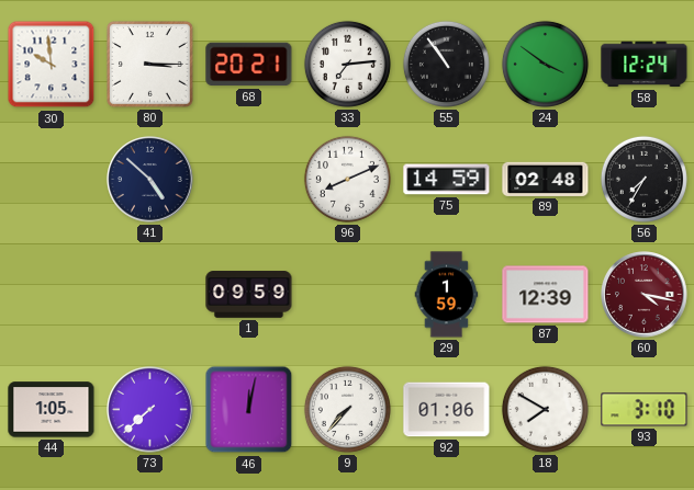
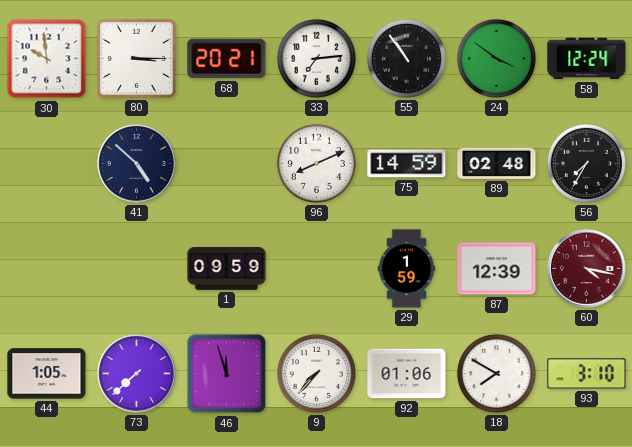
46: 12:02 -> 11:57
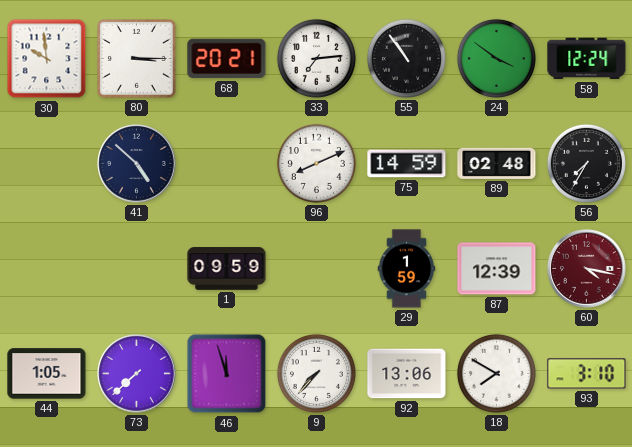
92: 01:06 -> 13:06
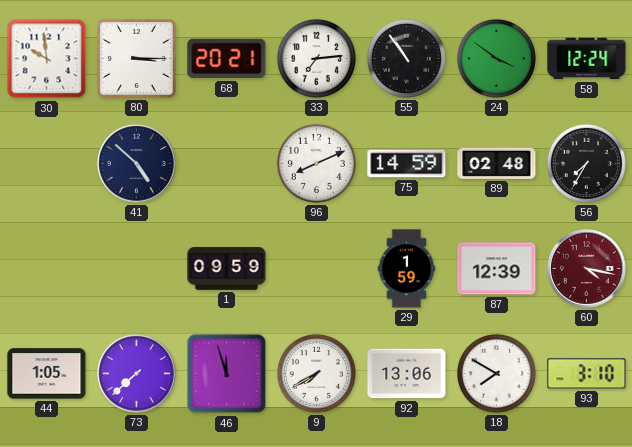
9: 7:37 -> 7:40
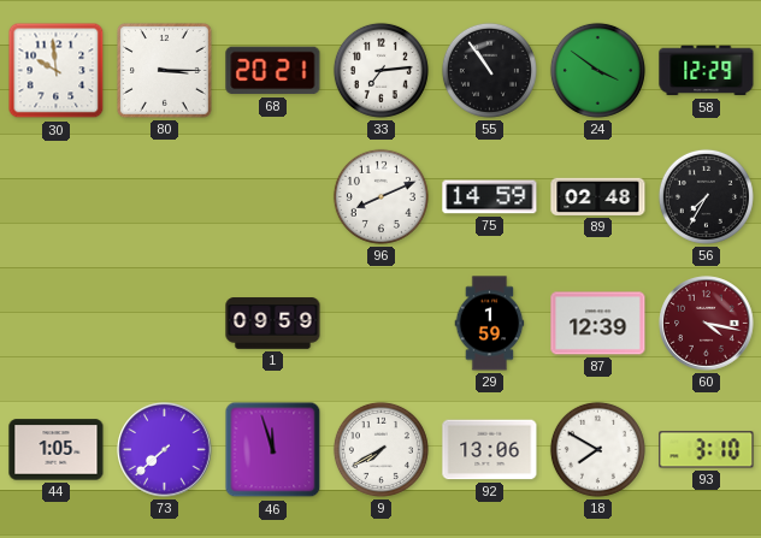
58: 12:24 -> 12:29
41: 4:52 -> none
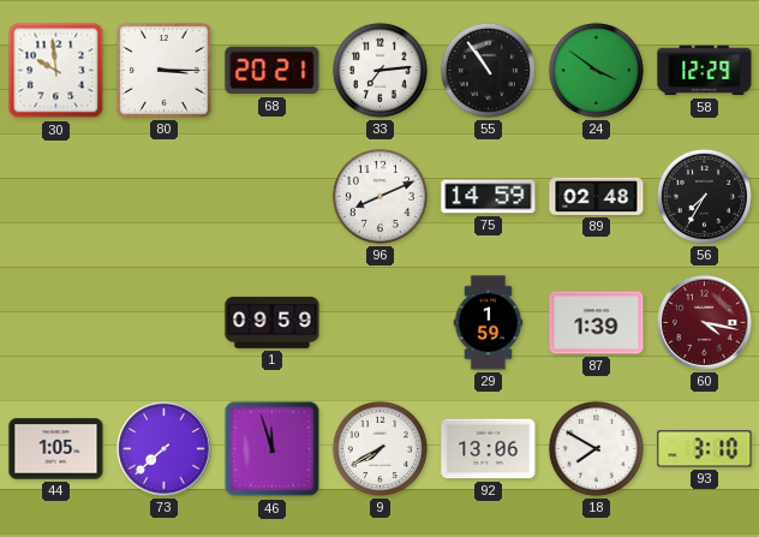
87: 12:39 -> 1:39
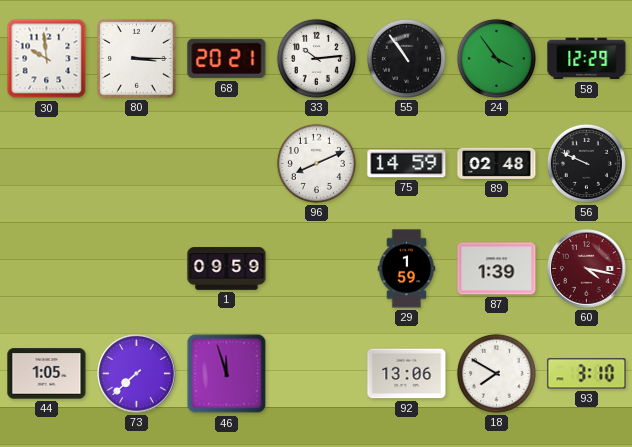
33: 7:14 -> 10:14
24: 3:51 -> 3:54
56: 7:35 -> 9:49
9: 7:40 -> none
